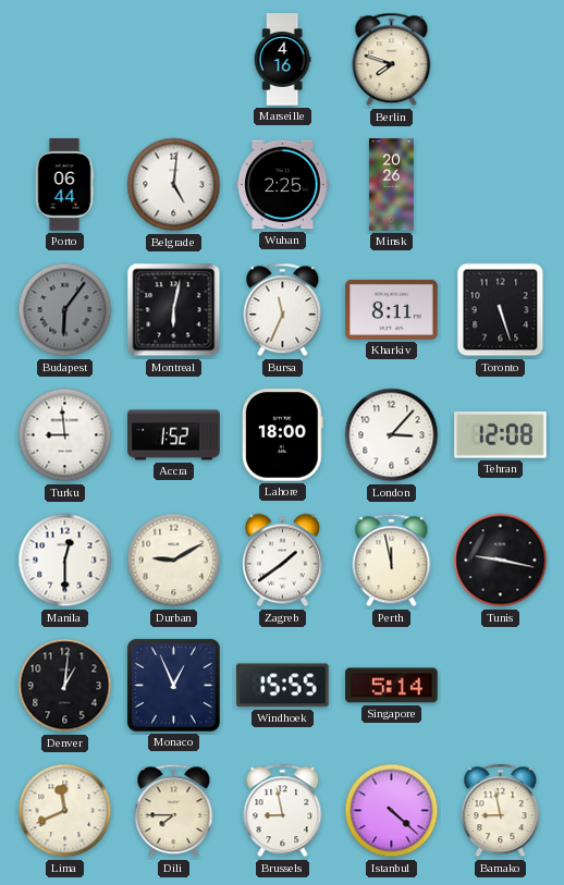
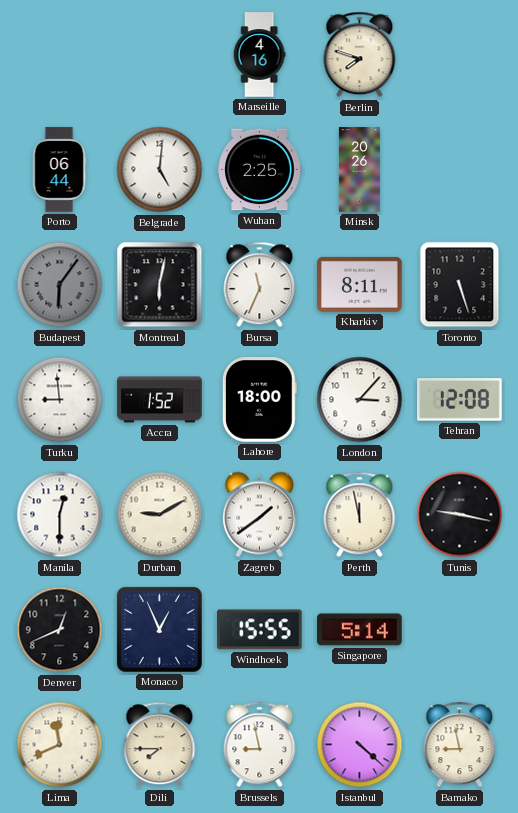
Denver: 1:01 -> 12:41
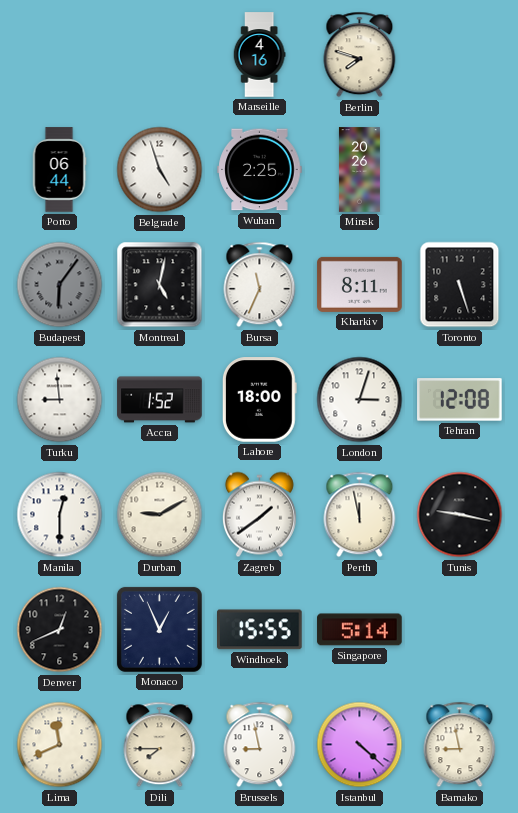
Belgrade: 5:01 -> 4:57
Montreal: 6:02 -> 5:02
London: 3:07 -> 3:03
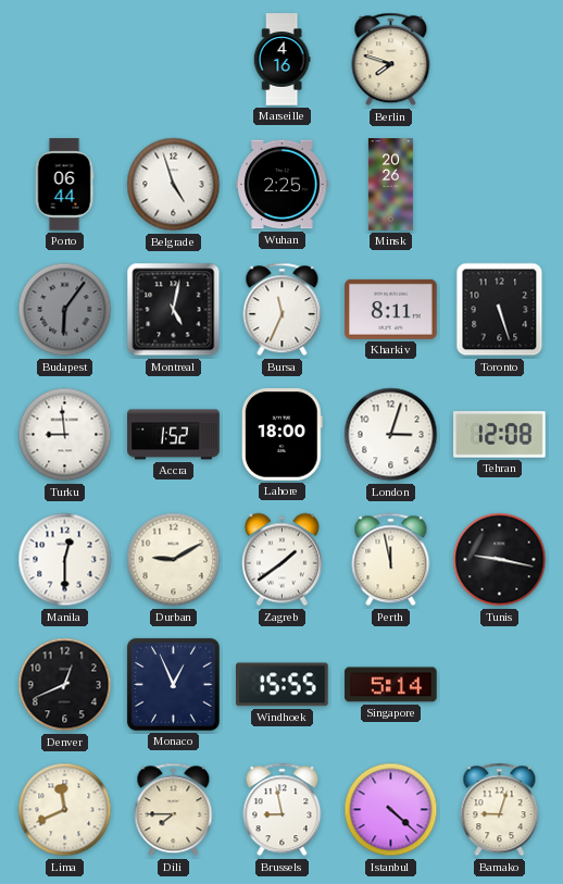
Bamako: 8:58 -> 9:03
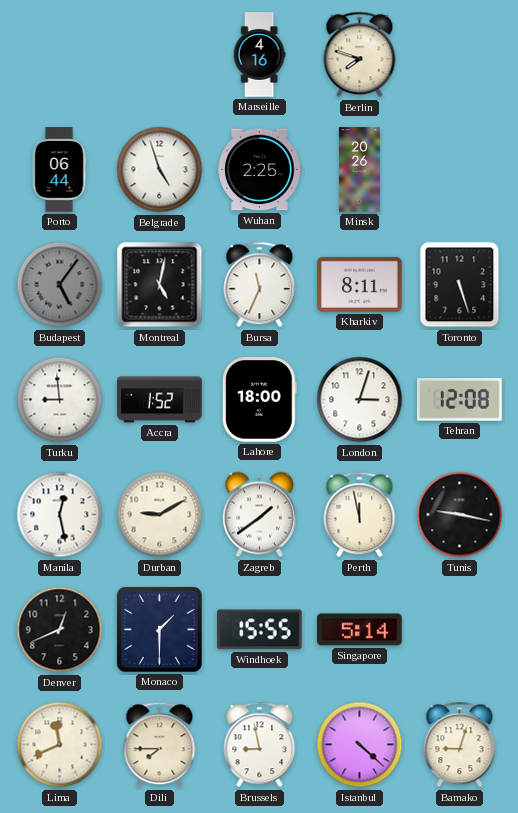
Budapest: 6:06 -> 5:06
Manila: 12:30 -> 12:28
Monaco: 12:56 -> 1:30
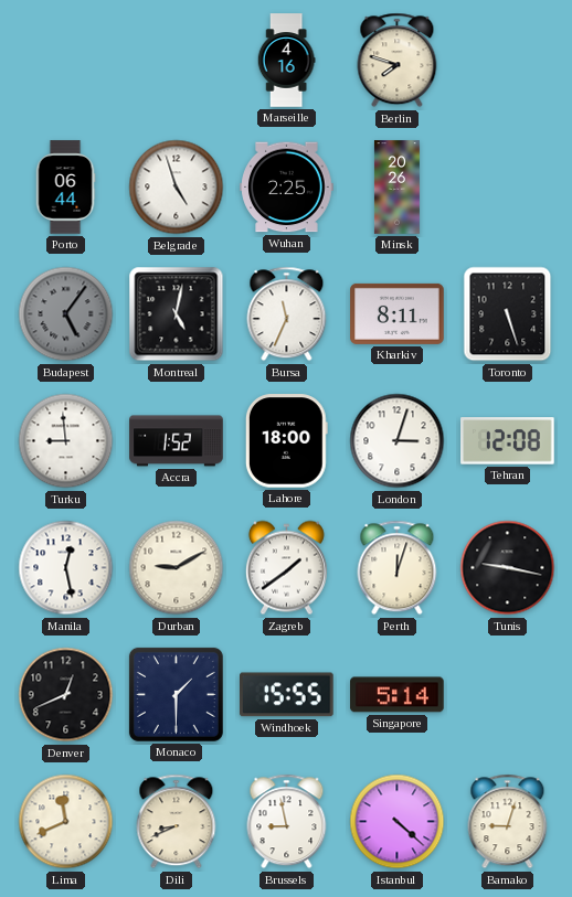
Perth: 11:58 -> 12:03
Dili: 7:45 -> 8:41
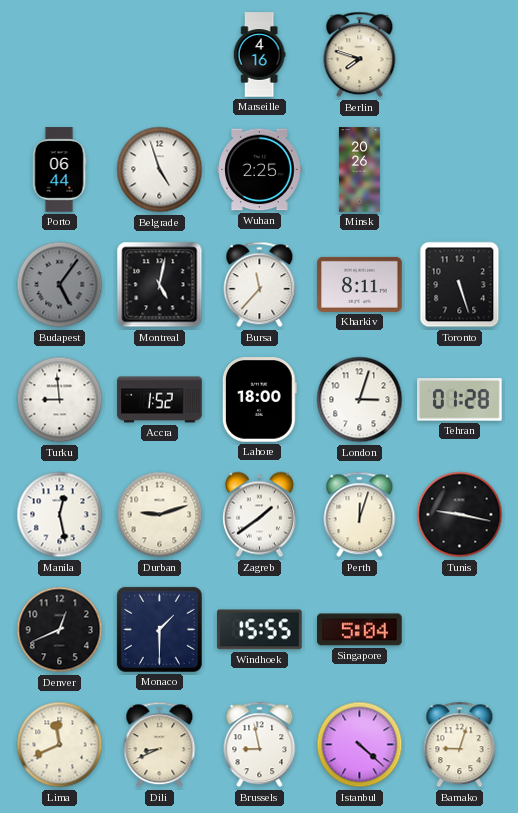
Bursa: 11:34 -> 11:37
Tehran: 12:08 -> 01:28
Durban: 9:10 -> 9:12
Singapore: 5:14 -> 5:04
